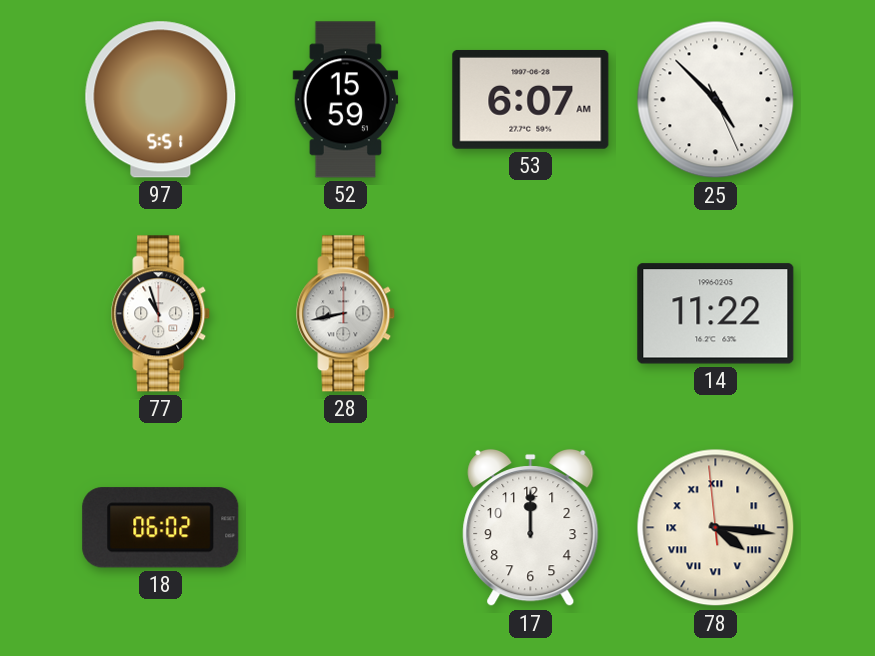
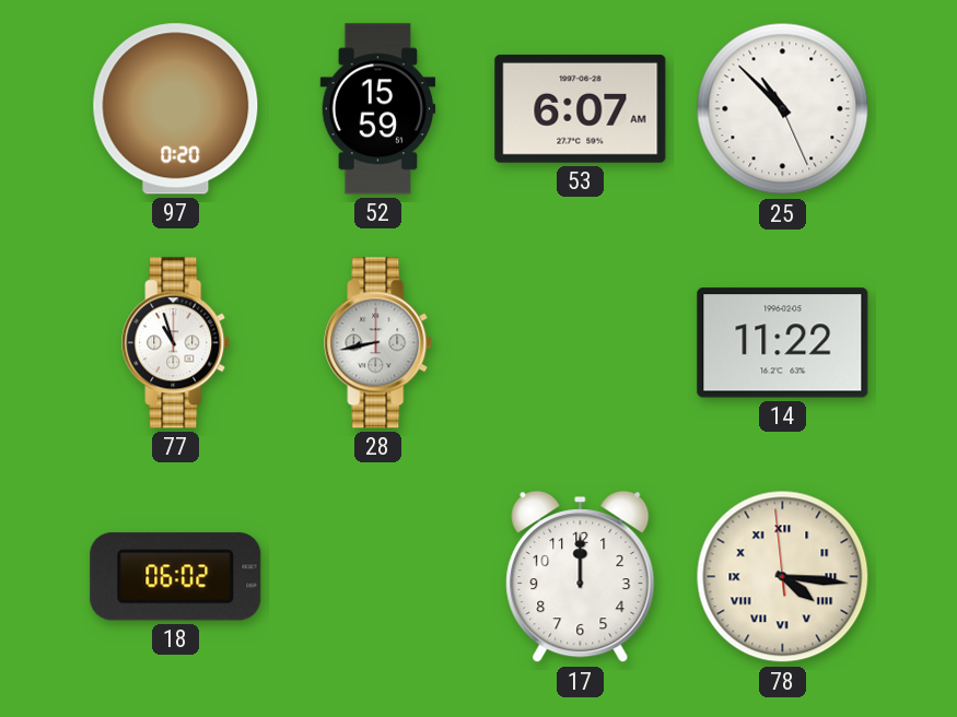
97: 5:51 -> 0:20
25: 4:52 -> 10:52
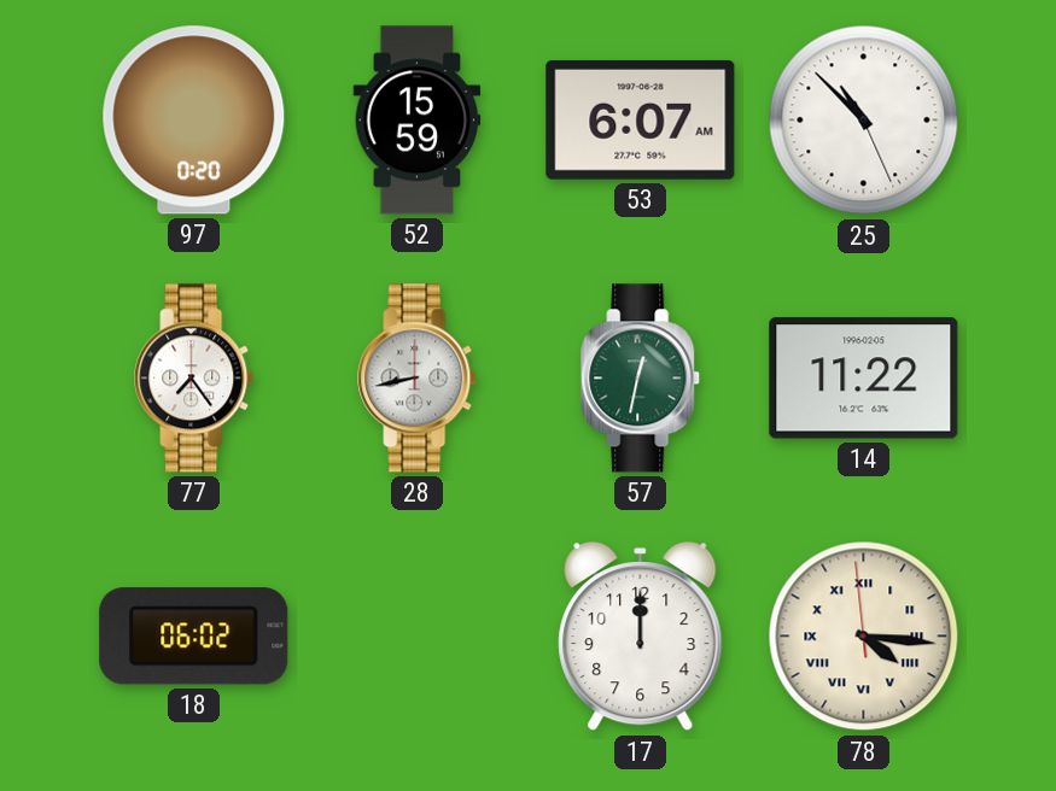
77: 10:57 -> 7:24
57: none -> 12:32
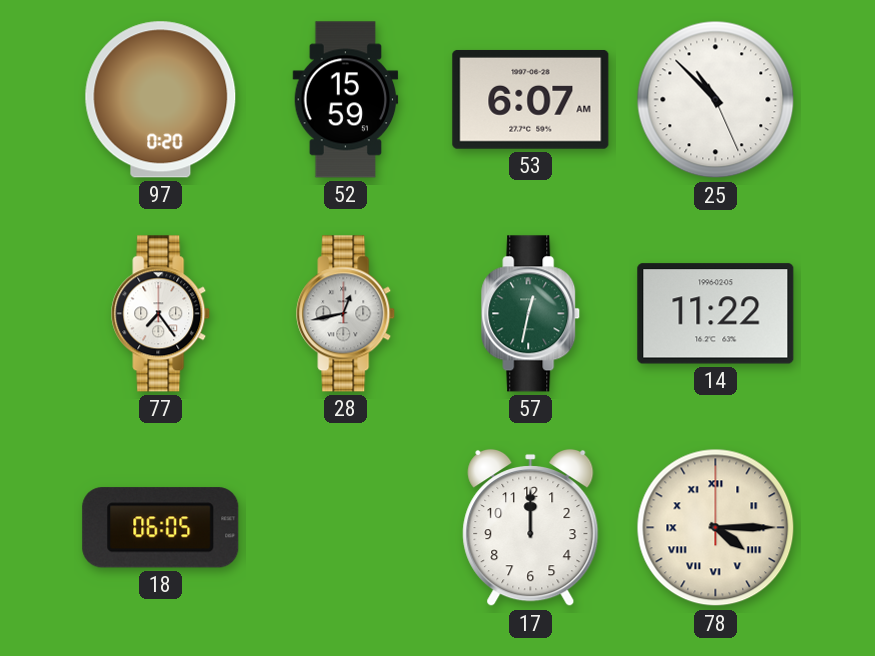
28: 8:43 -> 12:43
18: 06:02 -> 06:05
78: 4:15:59 -> 4:15:00
